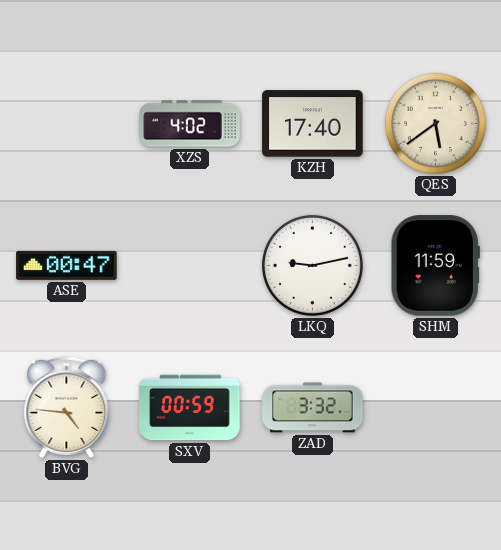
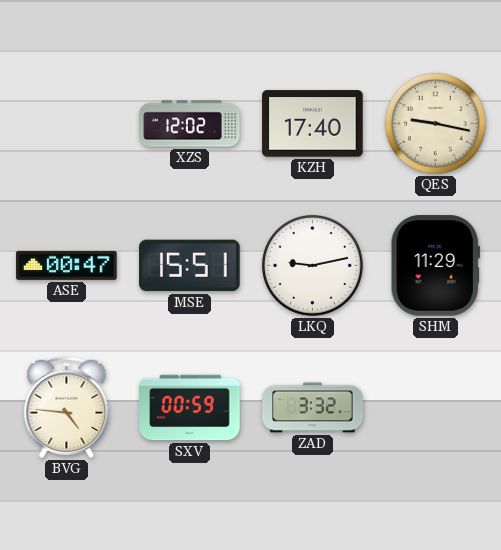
XZS: 4:02 -> 12:02
QES: 5:39 -> 9:17
MSE: none -> 15:51
SHM: 11:59 -> 11:29
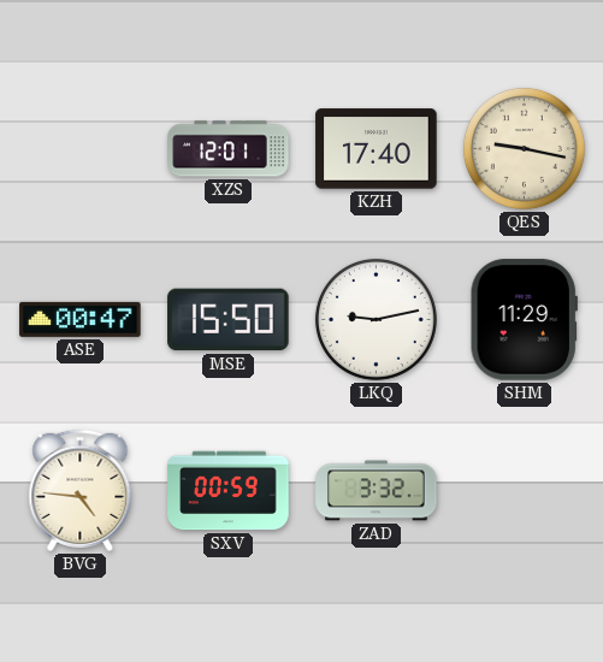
XZS: 12:02 -> 12:01
MSE: 15:51 -> 15:50
